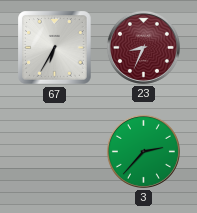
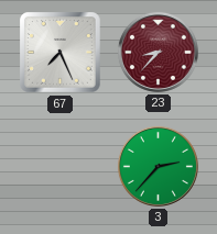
67: 6:35 -> 7:26
23: 8:34 -> 8:37
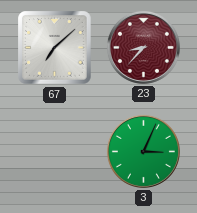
67: 7:26 -> 7:08
3: 2:37 -> 3:04
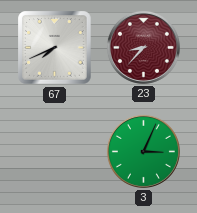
67: 7:08 -> 7:41
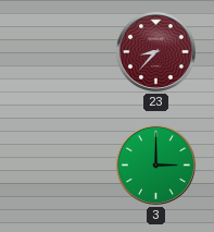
67: 7:41 -> none
3: 3:04 -> 3:00
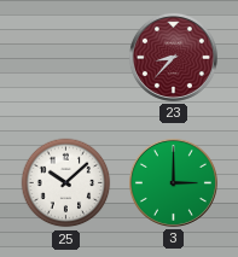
25: none -> 10:08
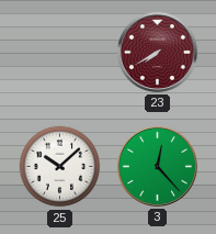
23: 8:37 -> 7:40
3: 3:00 -> 12:23
